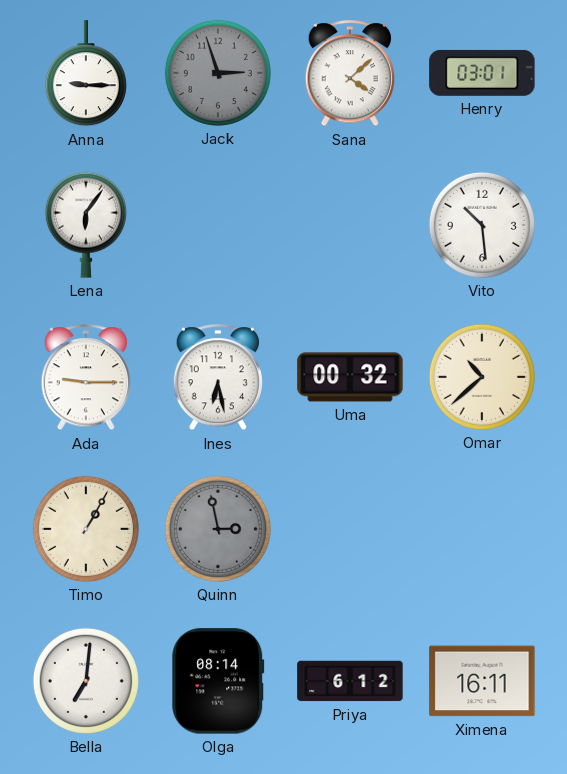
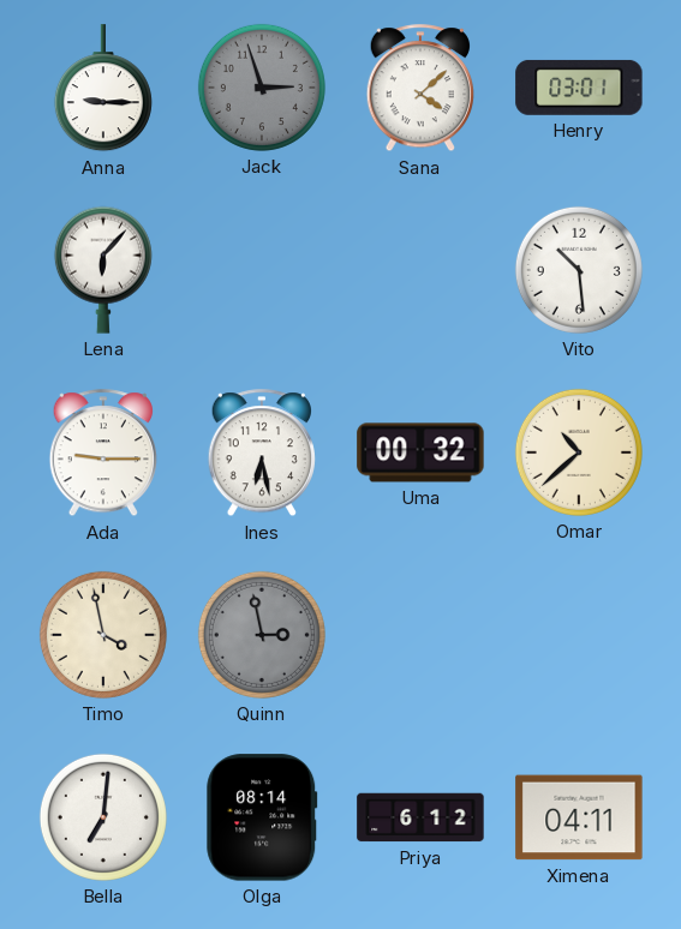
Lena: 6:06 -> 6:07
Timo: 1:05 -> 3:58
Ximena: 16:11 -> 04:11
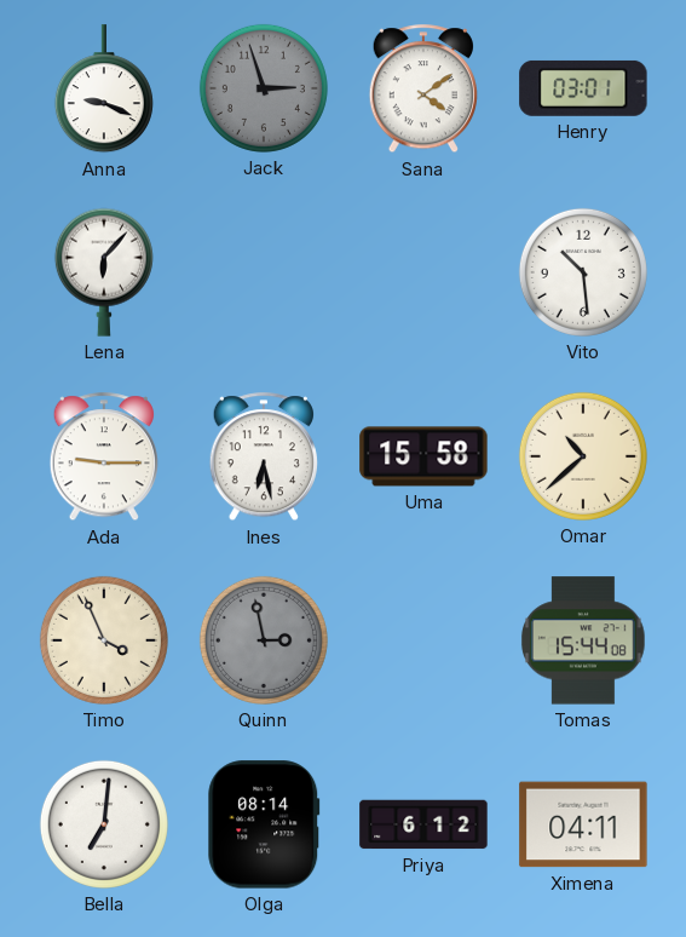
Anna: 9:15 -> 9:19
Sana: 4:08 -> 4:09
Uma: 00:32 -> 15:58
Timo: 3:58 -> 3:56
Tomas: none -> 15:44
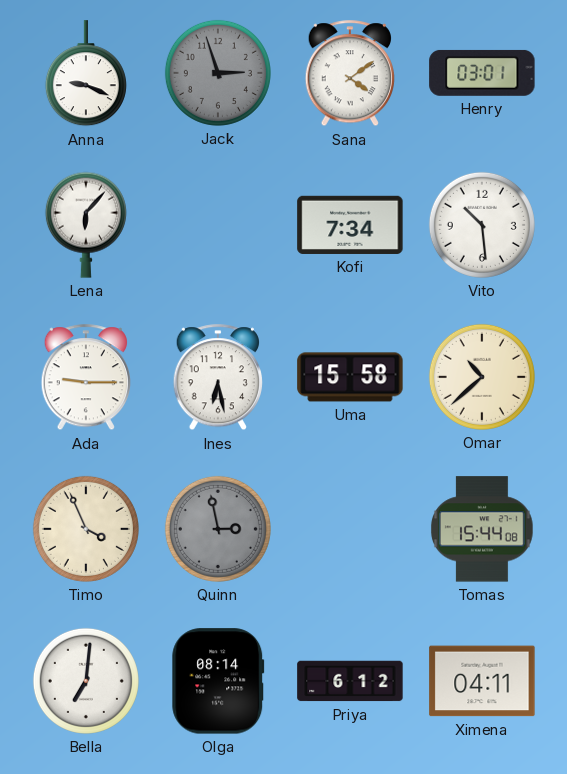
Kofi: none -> 7:34
